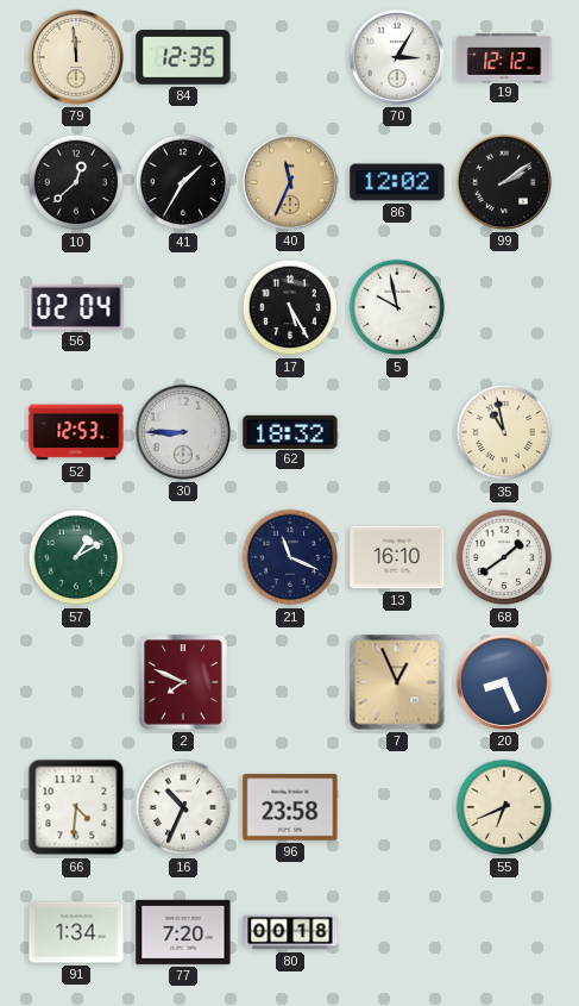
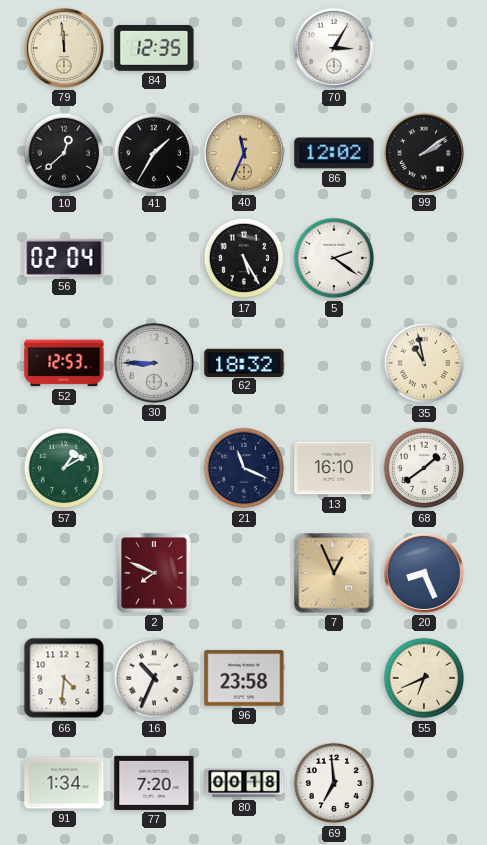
19: 12:12 -> none
5: 9:58 -> 2:21
69: none -> 6:59
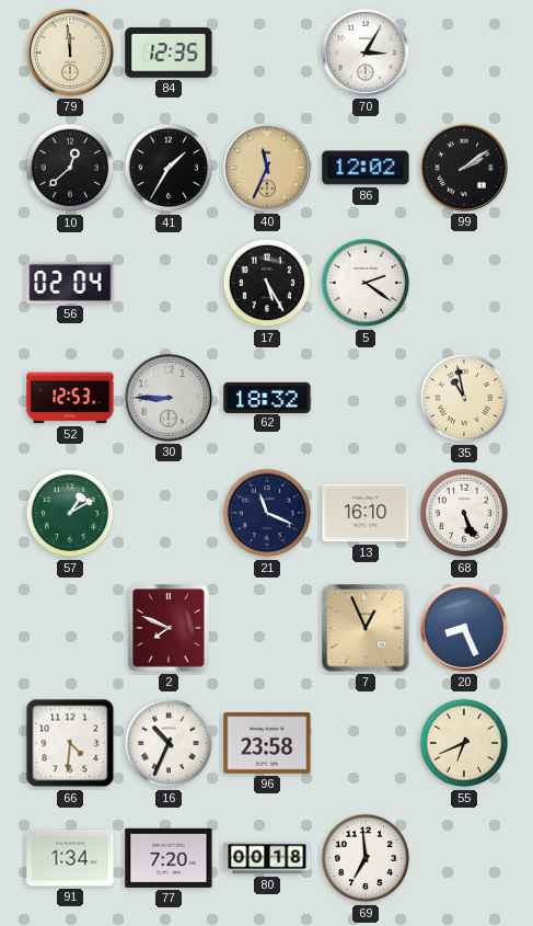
68: 1:39 -> 5:26
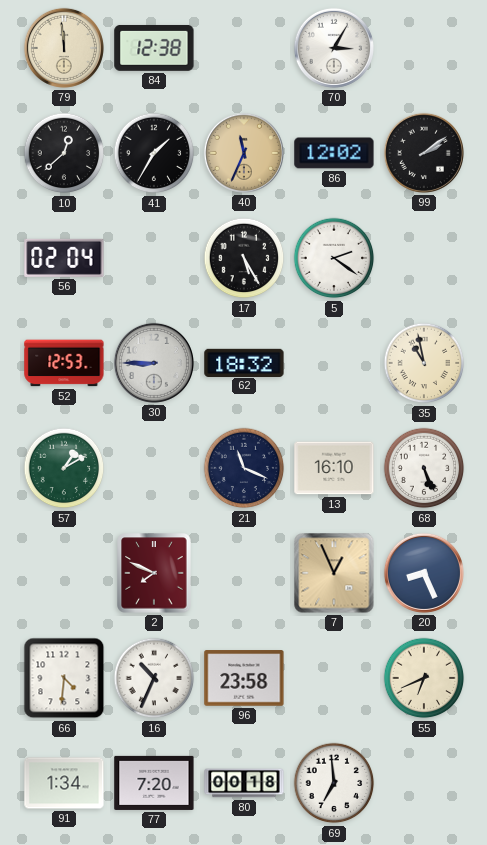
84: 12:35 -> 12:38
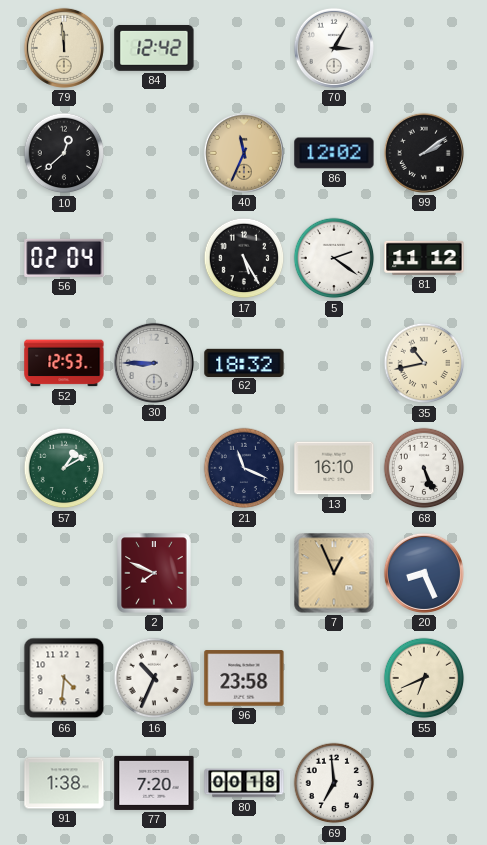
84: 12:38 -> 12:42
41: 1:35 -> none
81: none -> 11:12
35: 10:58 -> 10:43
91: 1:34 -> 1:38
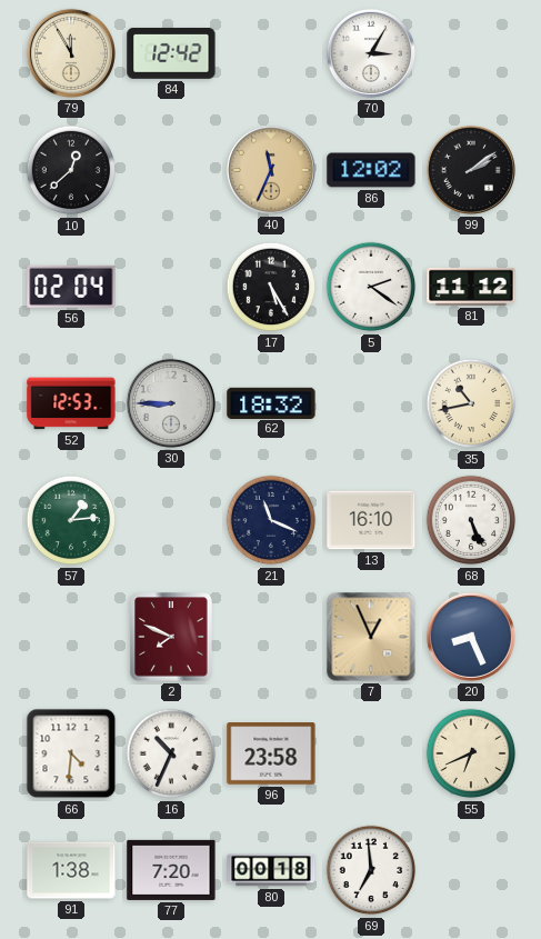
79: 11:59 -> 11:55
57: 1:10 -> 1:14
